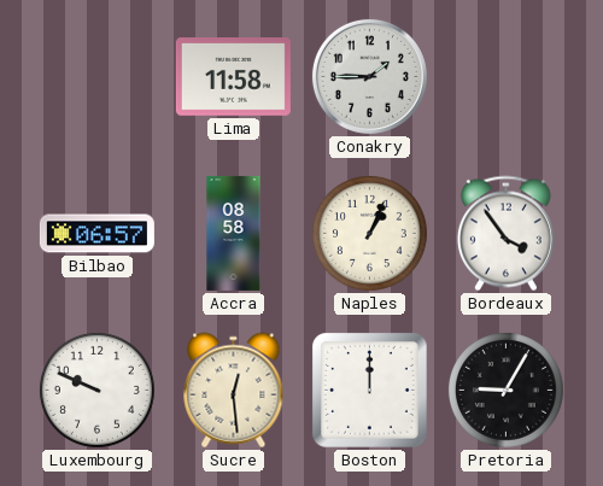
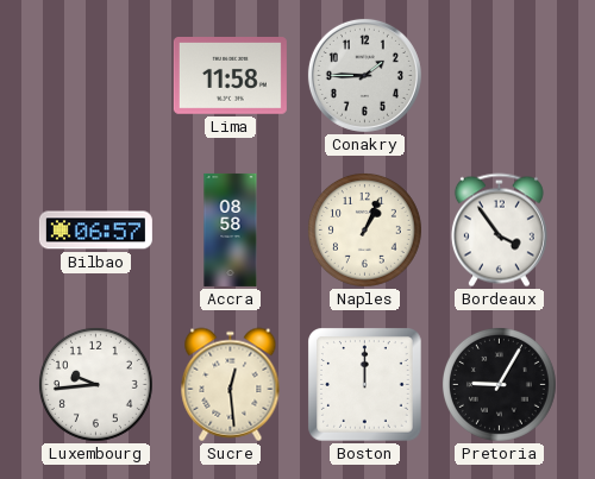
Luxembourg: 9:49 -> 9:44
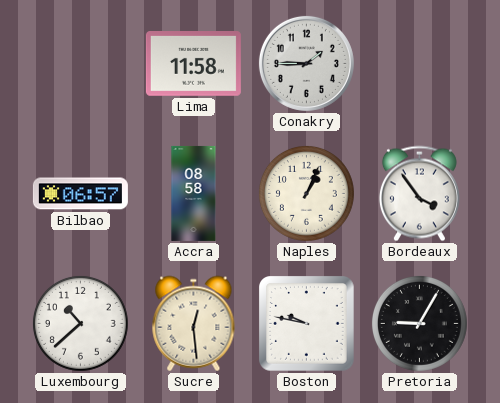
Luxembourg: 9:44 -> 10:38
Boston: 12:00 -> 9:47
